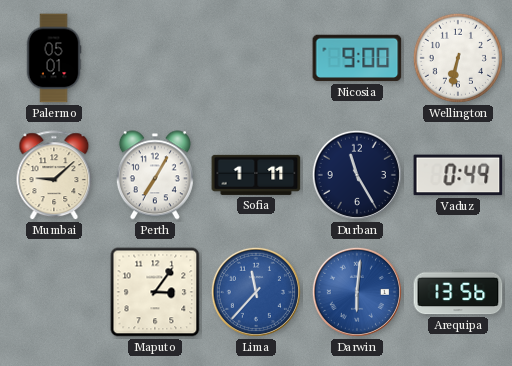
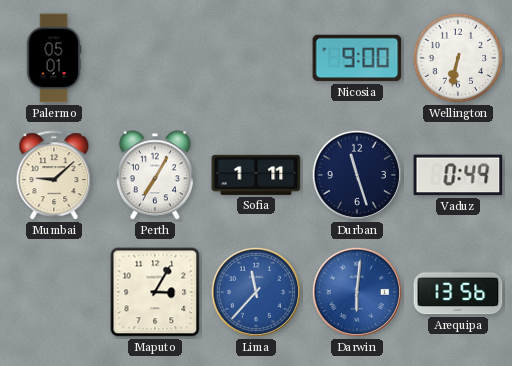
Durban: 11:25 -> 11:27
Maputo: 3:06 -> 3:05
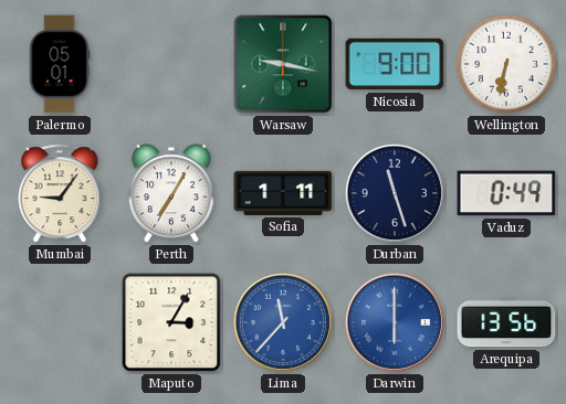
Warsaw: none -> 9:17
Mumbai: 9:08 -> 9:06
Darwin: 6:01 -> 6:00
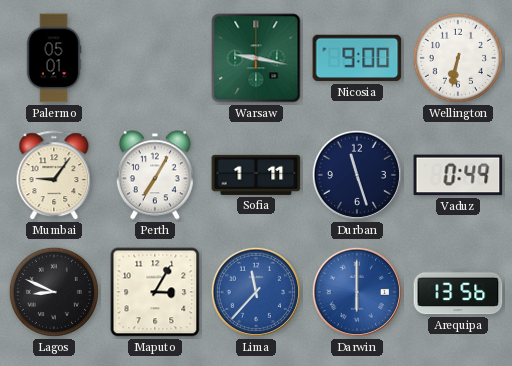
Lagos: none -> 8:49
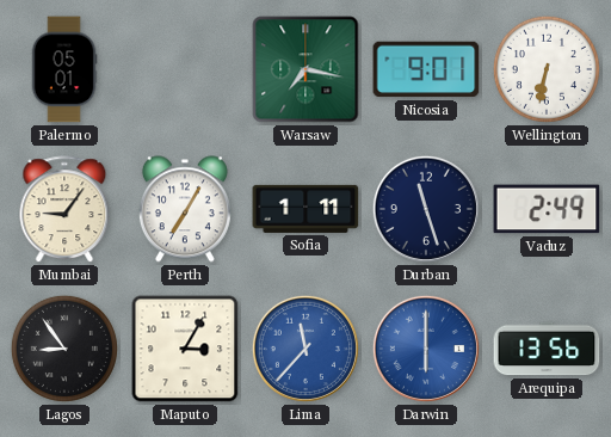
Warsaw: 9:17 -> 7:17
Nicosia: 9:00 -> 9:01
Vaduz: 0:49 -> 2:49
Lagos: 8:49 -> 8:54
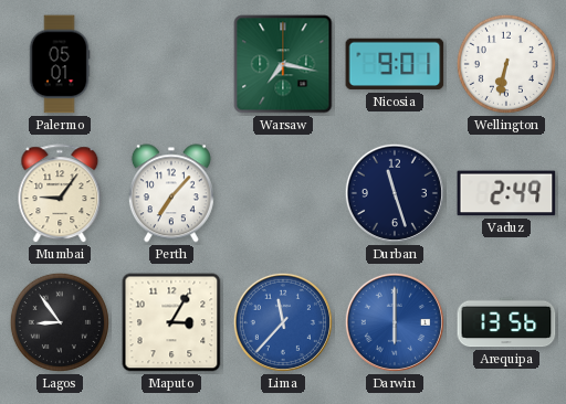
Perth: 7:05 -> 7:07
Sofia: 1:11 -> none
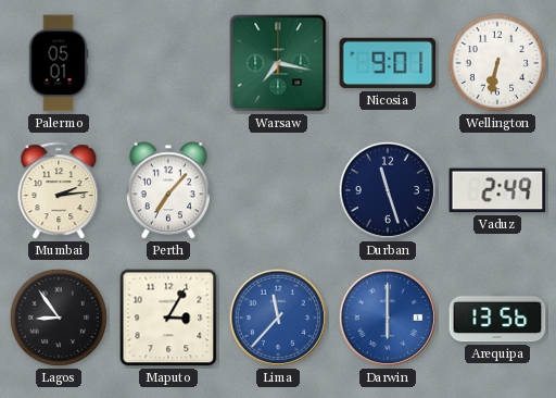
Mumbai: 9:06 -> 2:14
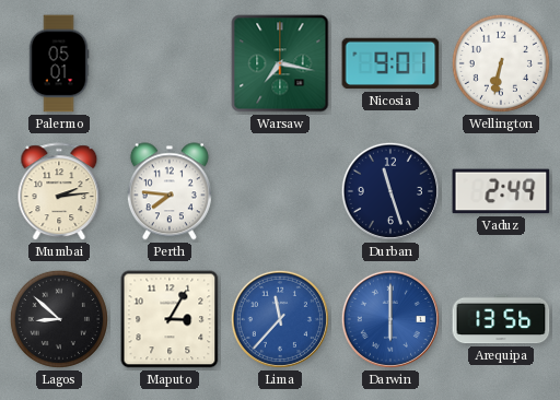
Perth: 7:07 -> 7:46
Lagos: 8:54 -> 8:52
